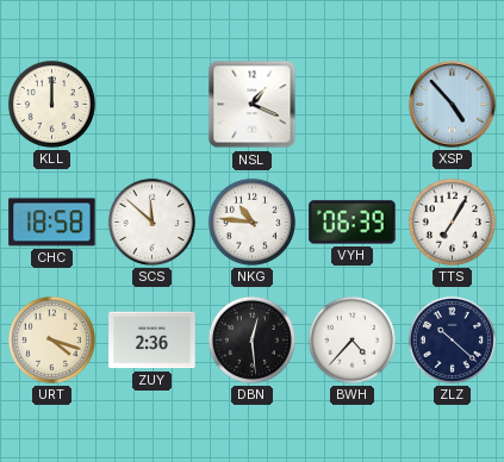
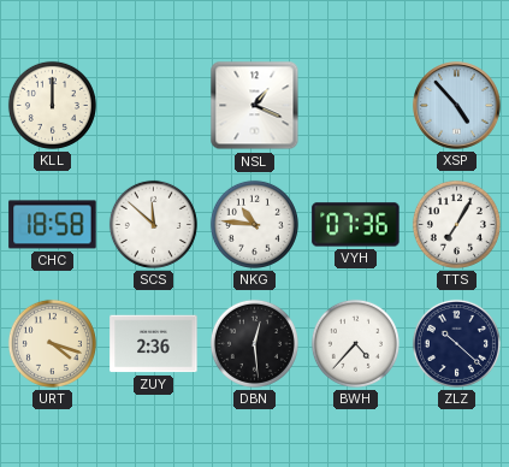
VYH: 06:39 -> 07:36
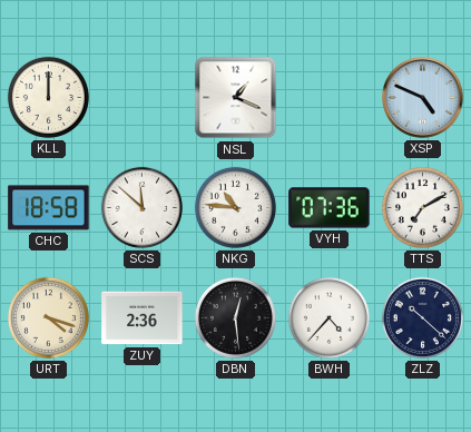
XSP: 4:53 -> 4:49
TTS: 7:05 -> 7:10
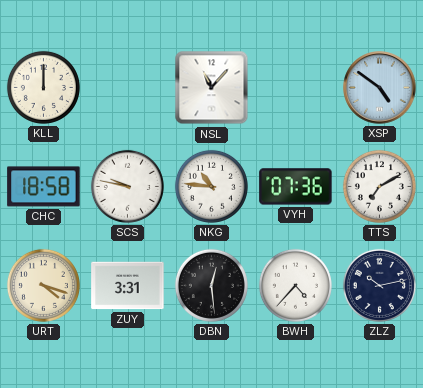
NSL: 1:19 -> 11:07
XSP: 4:49 -> 4:51
SCS: 11:52 -> 9:47
ZUY: 2:36 -> 3:31
ZLZ: 10:22 -> 10:13
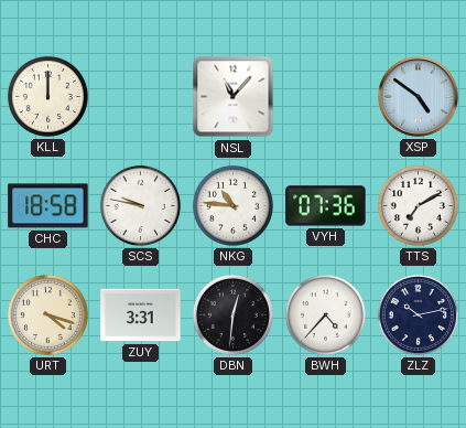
DBN: 12:29 -> 12:31
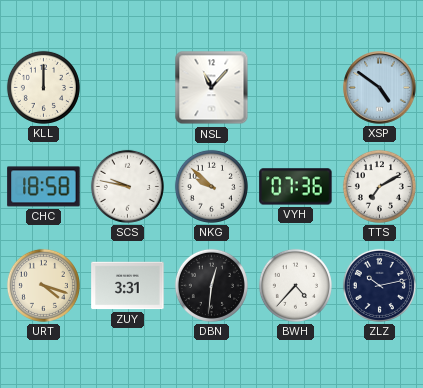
NKG: 10:46 -> 9:52
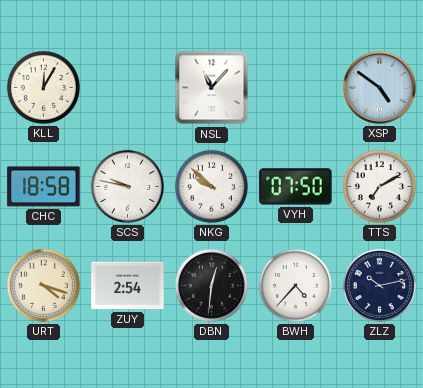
KLL: 12:00 -> 12:05
VYH: 07:36 -> 07:50
ZUY: 3:31 -> 2:54
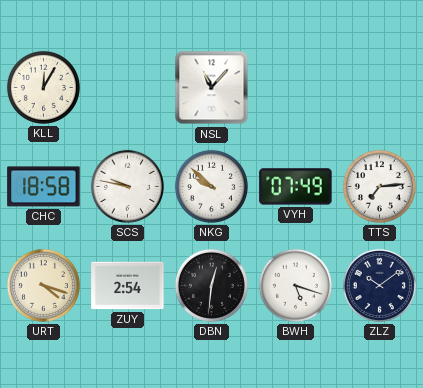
XSP: 4:51 -> none
VYH: 07:50 -> 07:49
TTS: 7:10 -> 7:14
BWH: 4:37 -> 5:18
ZLZ: 10:13 -> 10:09
